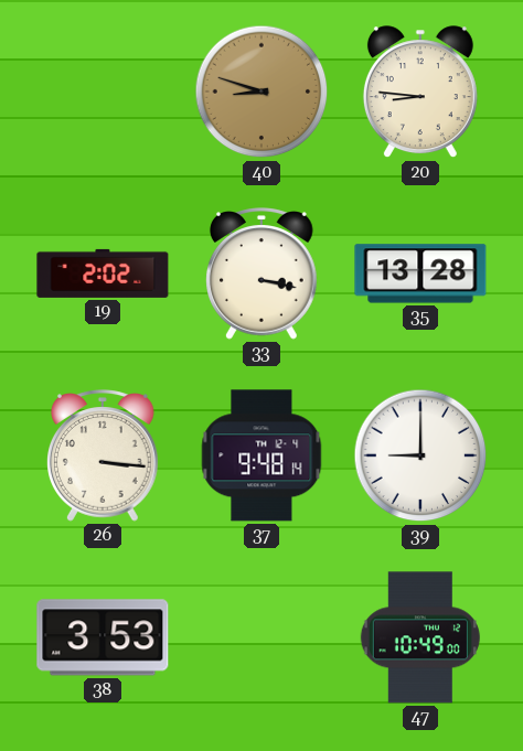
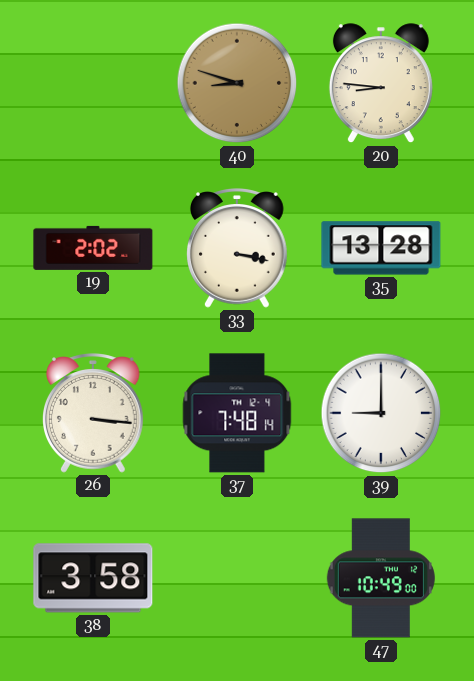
37: 9:48 -> 7:48
38: 3:53 -> 3:58
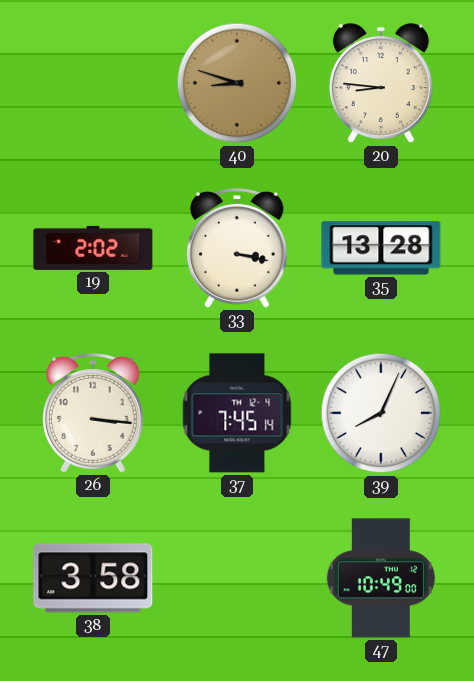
37: 7:48 -> 7:45
39: 9:00 -> 8:04
